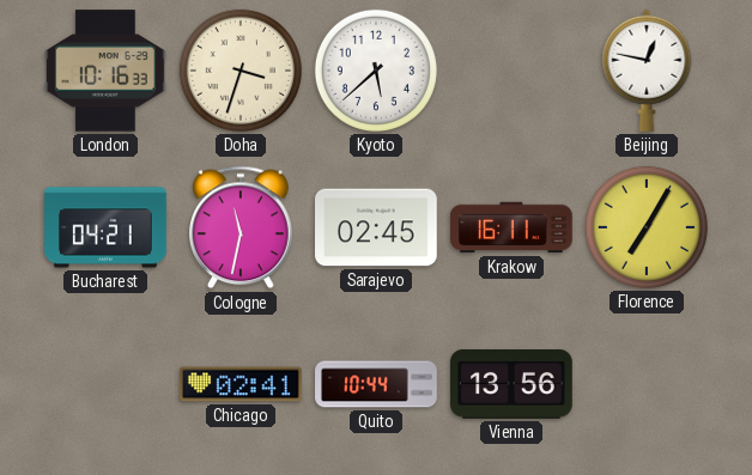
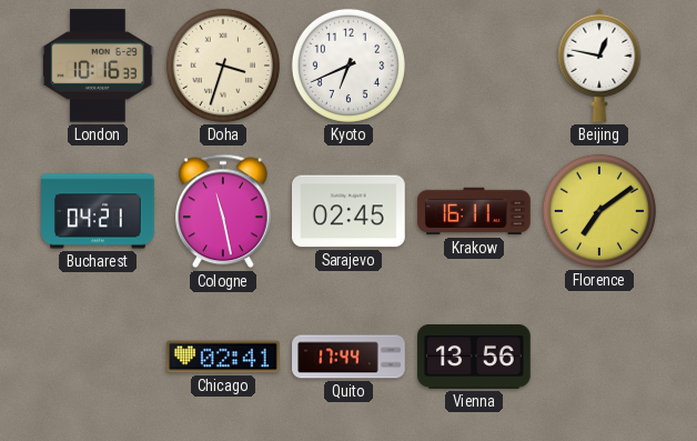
Kyoto: 5:38 -> 6:41
Cologne: 11:32 -> 11:28
Florence: 7:05 -> 7:09
Quito: 10:44 -> 17:44
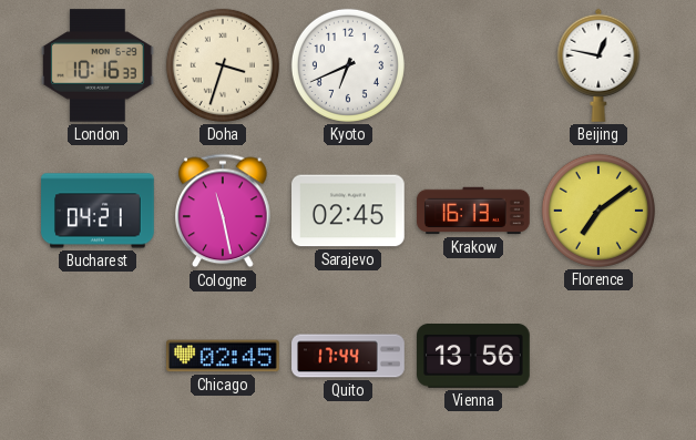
Krakow: 16:11 -> 16:13
Chicago: 02:41 -> 02:45
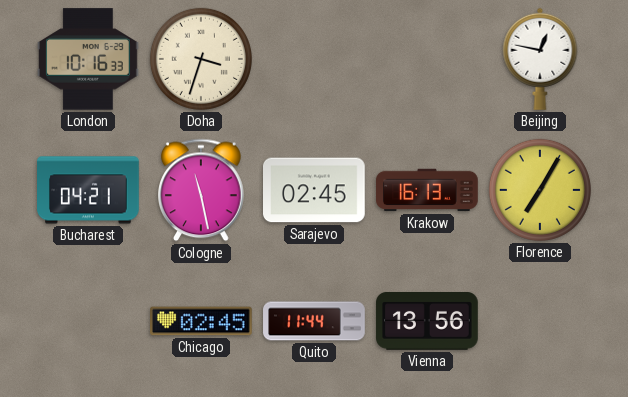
Kyoto: 6:41 -> none
Florence: 7:09 -> 7:05
Quito: 17:44 -> 11:44
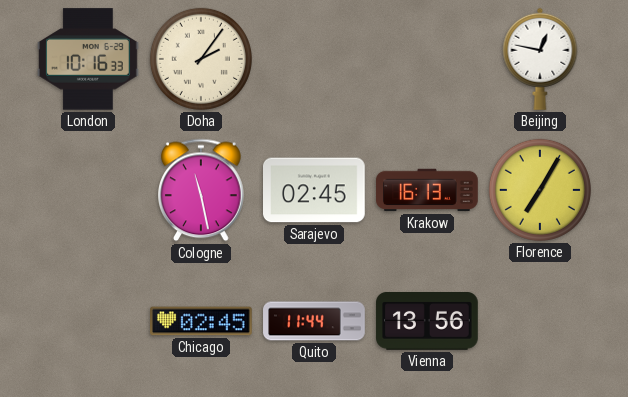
Doha: 3:33 -> 2:06
Bucharest: 04:21 -> none
